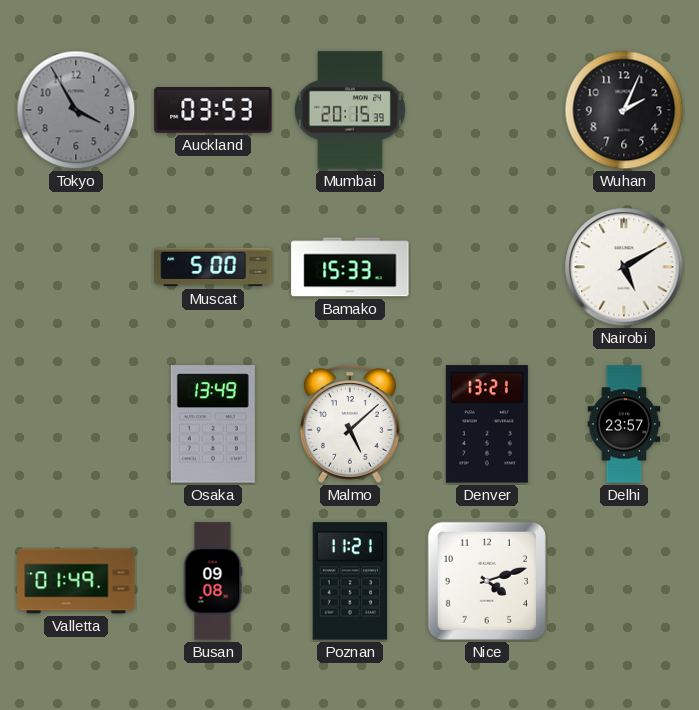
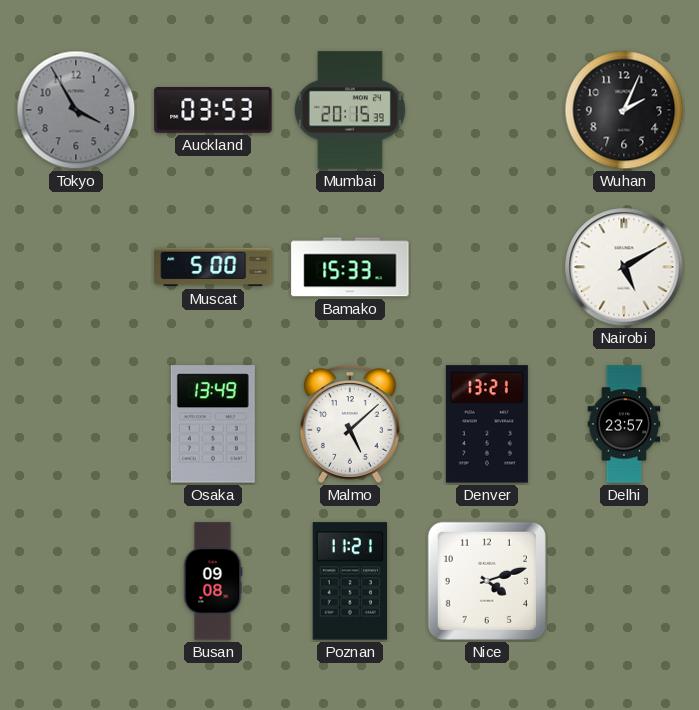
Valletta: 01:49 -> none
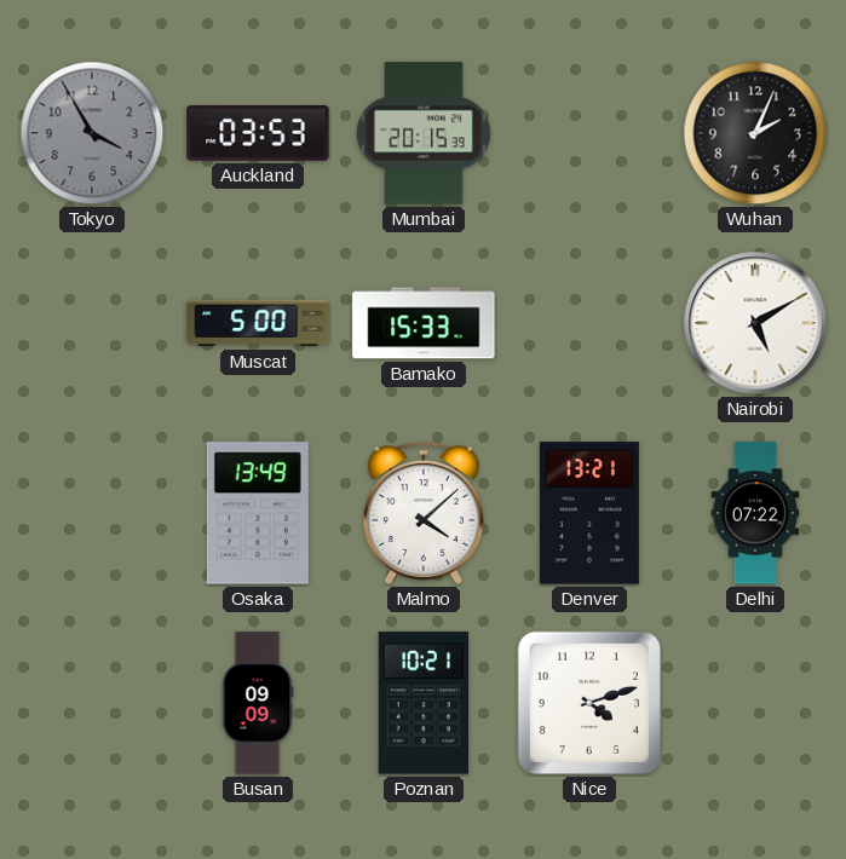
Malmo: 5:08 -> 4:08
Delhi: 23:57 -> 07:22
Busan: 09:08 -> 09:09
Poznan: 11:21 -> 10:21
